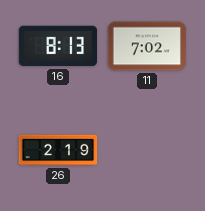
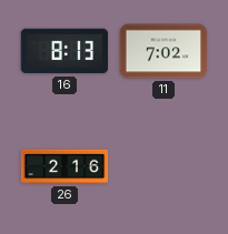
26: 2:19 -> 2:16
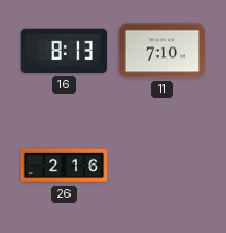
11: 7:02 -> 7:10
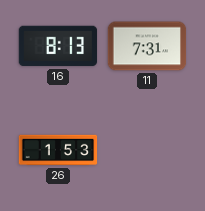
11: 7:10 -> 7:31
26: 2:16 -> 1:53
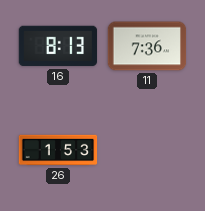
11: 7:31 -> 7:36
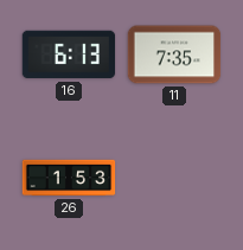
16: 8:13 -> 6:13
11: 7:36 -> 7:35
